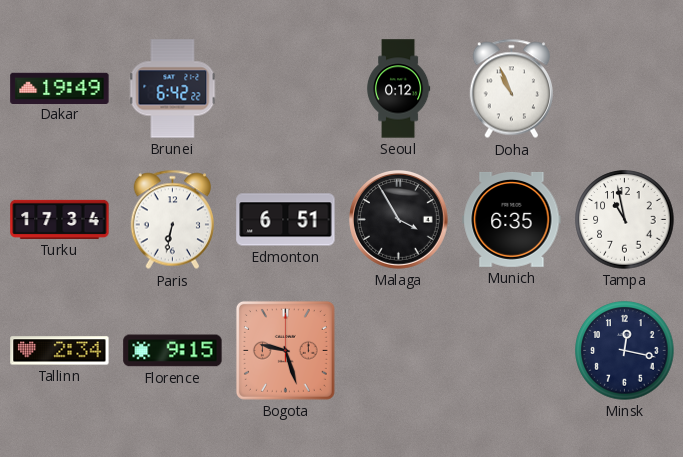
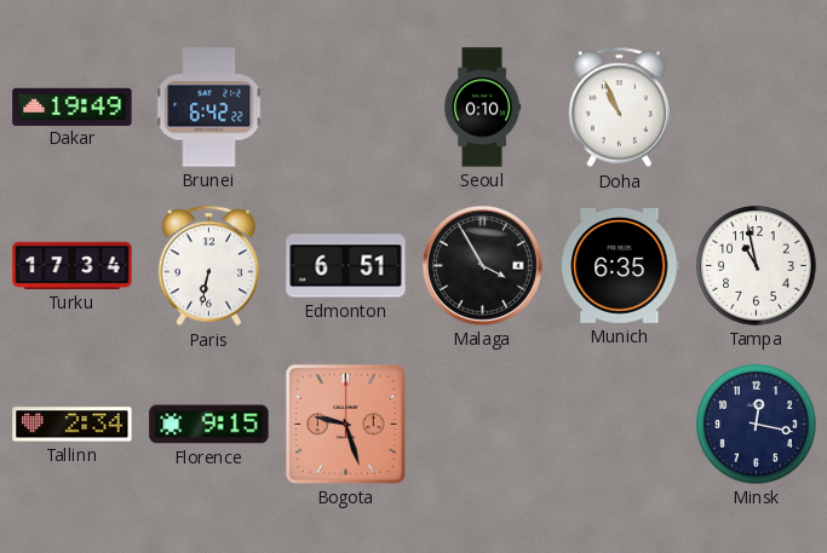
Seoul: 0:12 -> 0:10
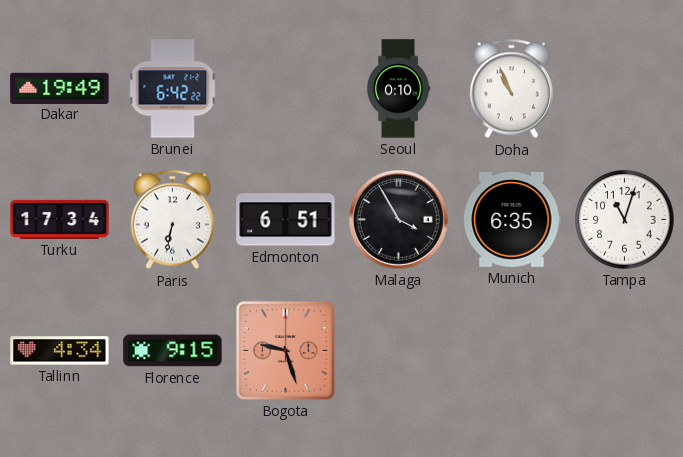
Tampa: 10:58 -> 11:03
Tallinn: 2:34 -> 4:34
Minsk: 12:17 -> none
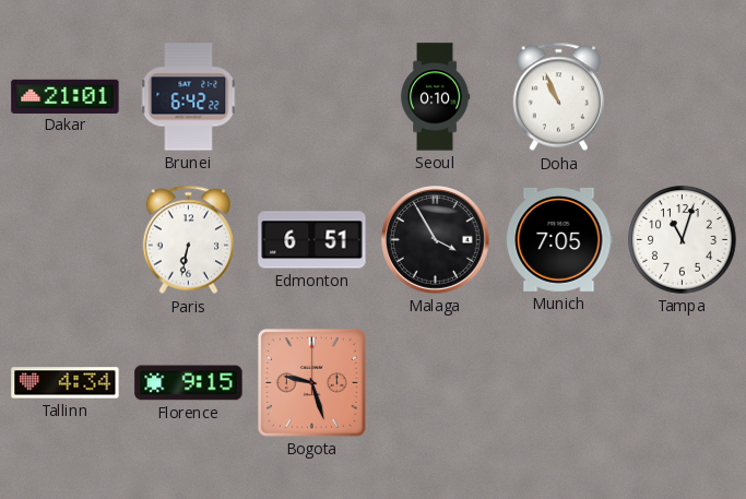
Dakar: 19:49 -> 21:01
Turku: 17:34 -> none
Munich: 6:35 -> 7:05
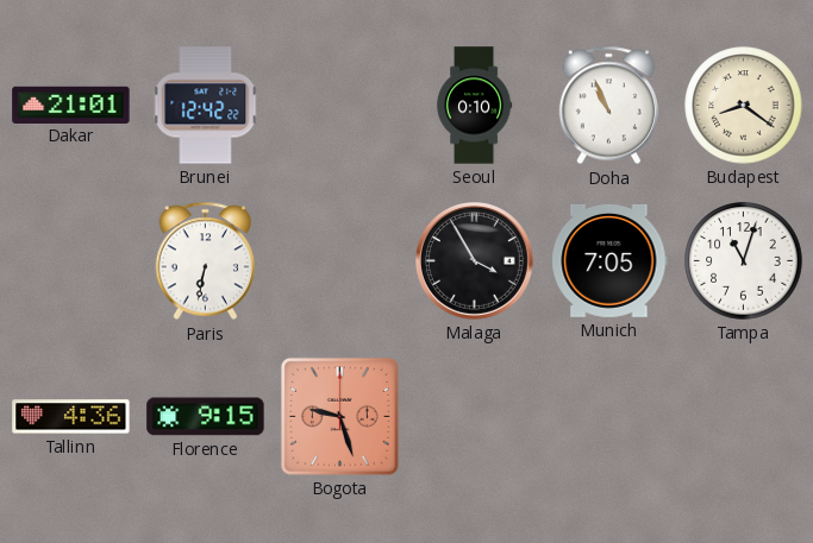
Brunei: 6:42 -> 12:42
Budapest: none -> 8:21
Edmonton: 6:51 -> none
Tallinn: 4:34 -> 4:36
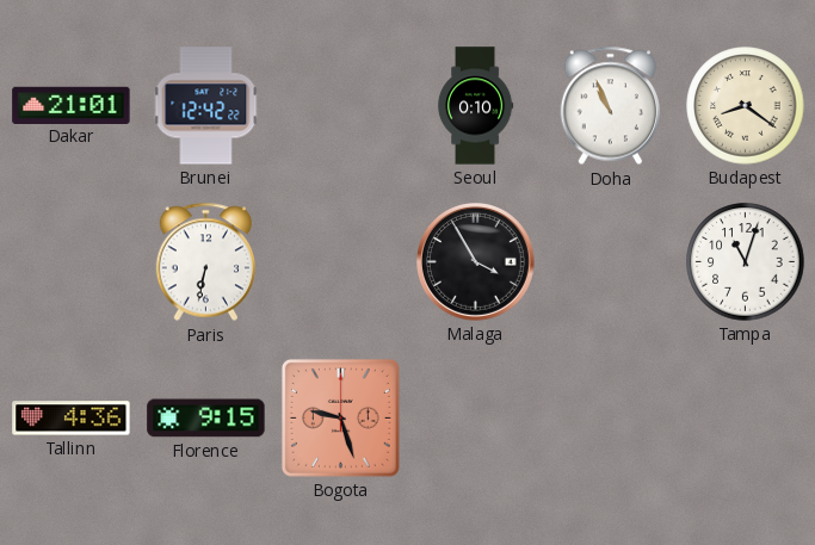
Munich: 7:05 -> none
